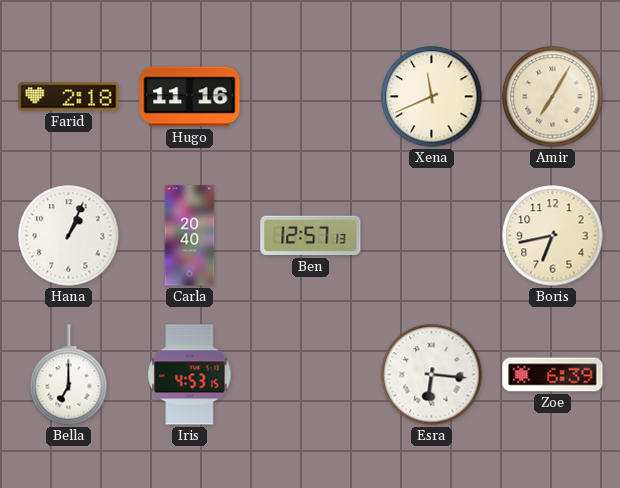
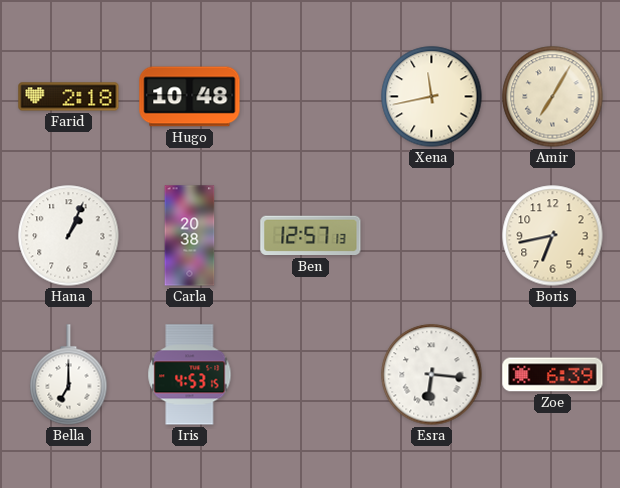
Hugo: 11:16 -> 10:48
Xena: 11:41 -> 11:43
Carla: 20:40 -> 20:38
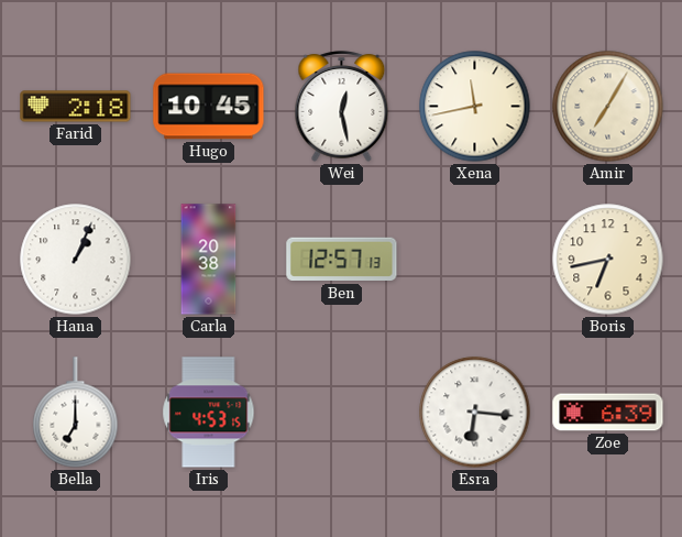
Hugo: 10:48 -> 10:45
Wei: none -> 12:28
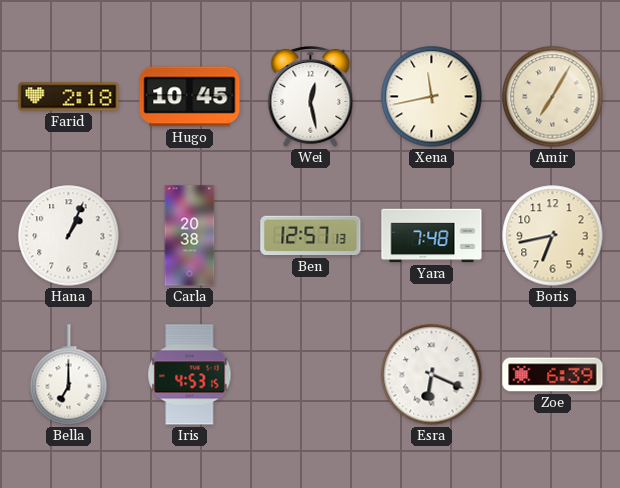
Yara: none -> 7:48
Esra: 6:16 -> 6:19
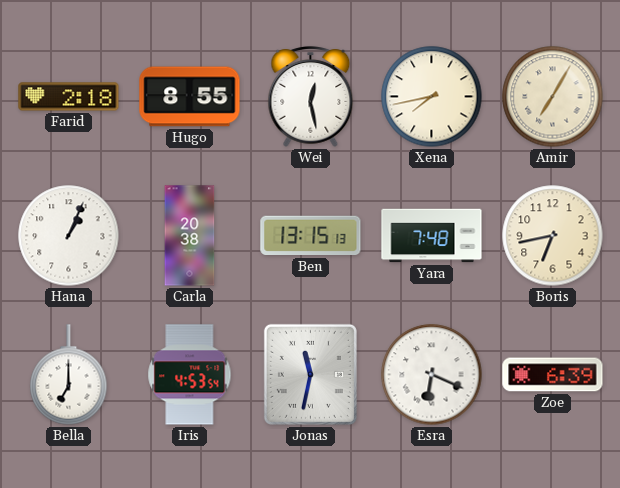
Hugo: 10:45 -> 8:55
Xena: 11:43 -> 7:43
Ben: 12:57 -> 13:15
Iris: 4:53:15 -> 4:53:54
Jonas: none -> 11:32
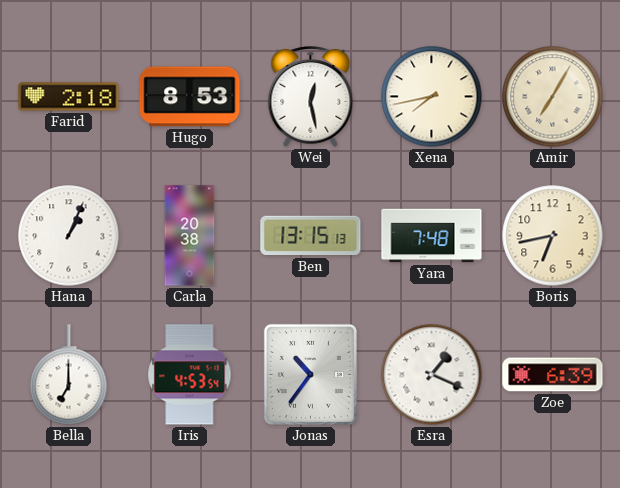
Hugo: 8:55 -> 8:53
Jonas: 11:32 -> 10:36
Esra: 6:19 -> 1:19
